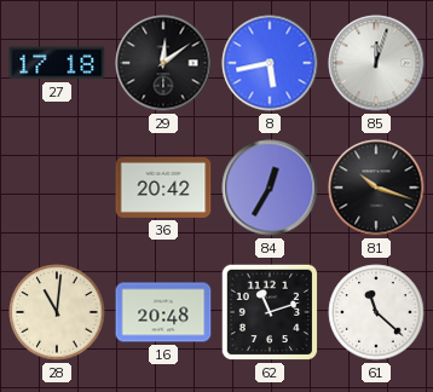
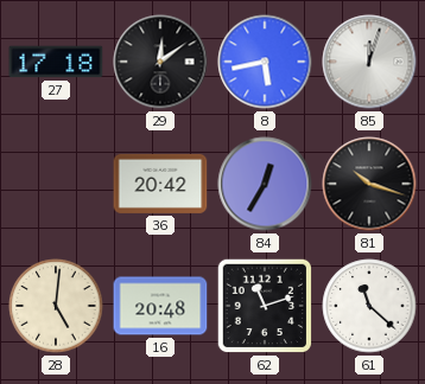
28: 11:01 -> 5:01
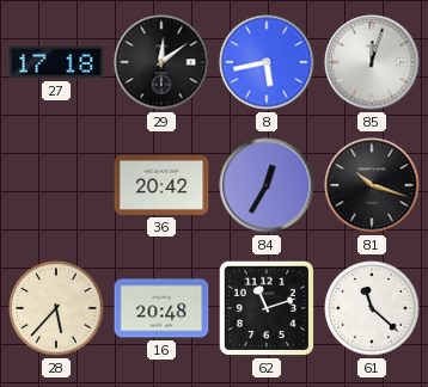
28: 5:01 -> 5:37
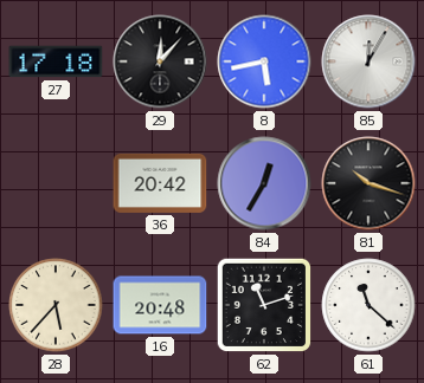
29: 12:09 -> 12:07
85: 12:03 -> 12:05
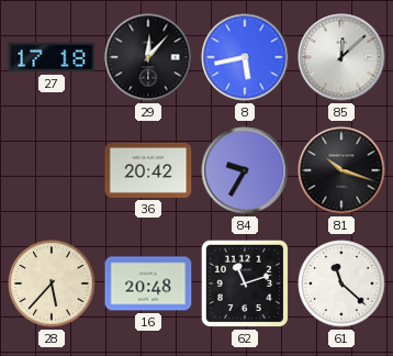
85: 12:05 -> 12:08
84: 12:35 -> 9:35
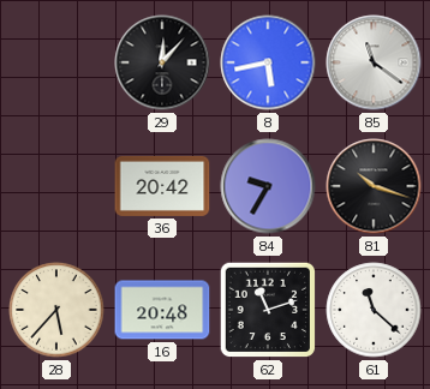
27: 17:18 -> none
85: 12:08 -> 11:21
